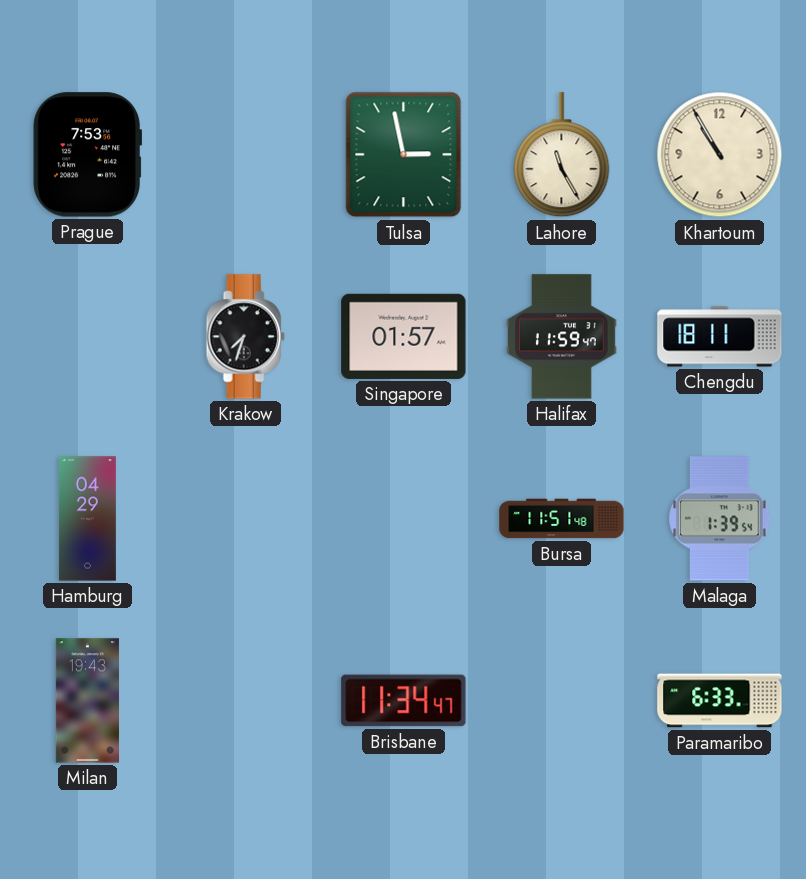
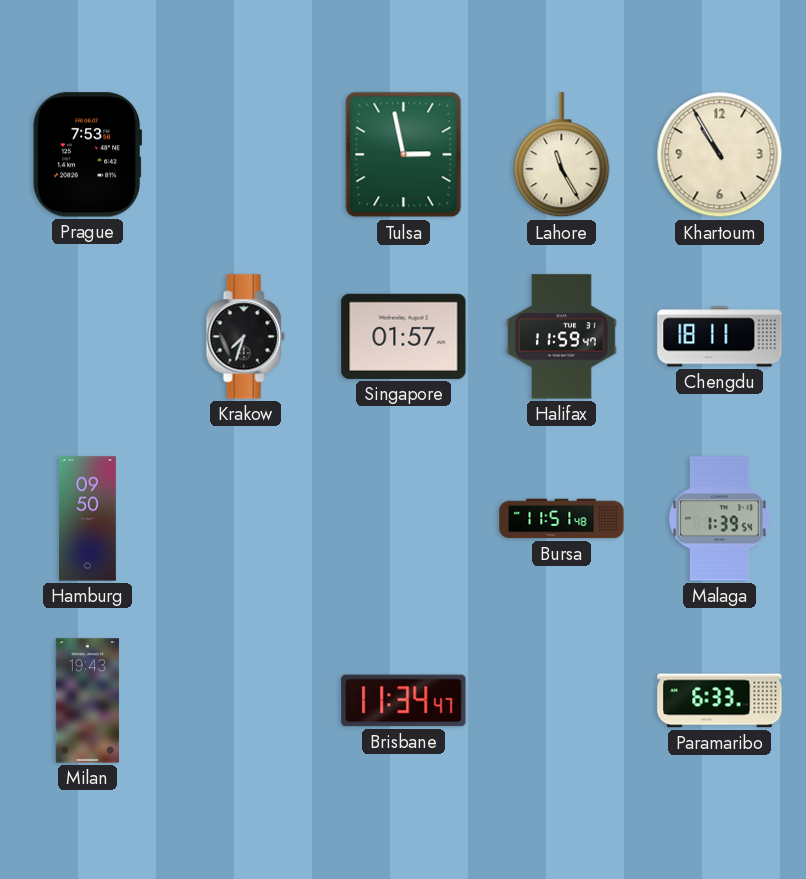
Hamburg: 04:29 -> 09:50
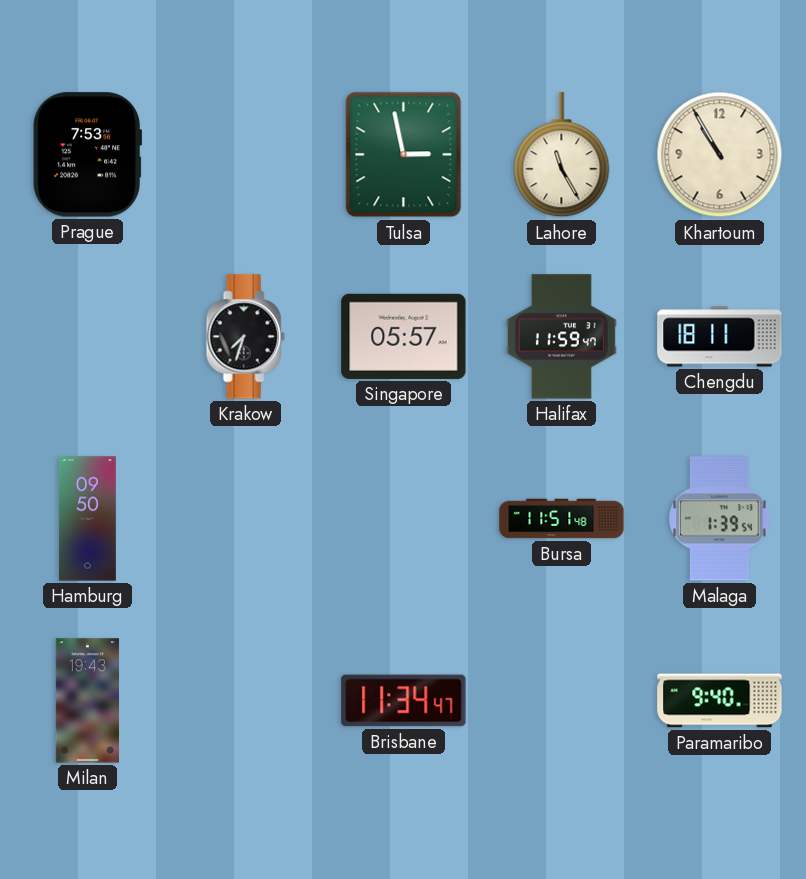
Singapore: 01:57 -> 05:57
Paramaribo: 6:33 -> 9:40
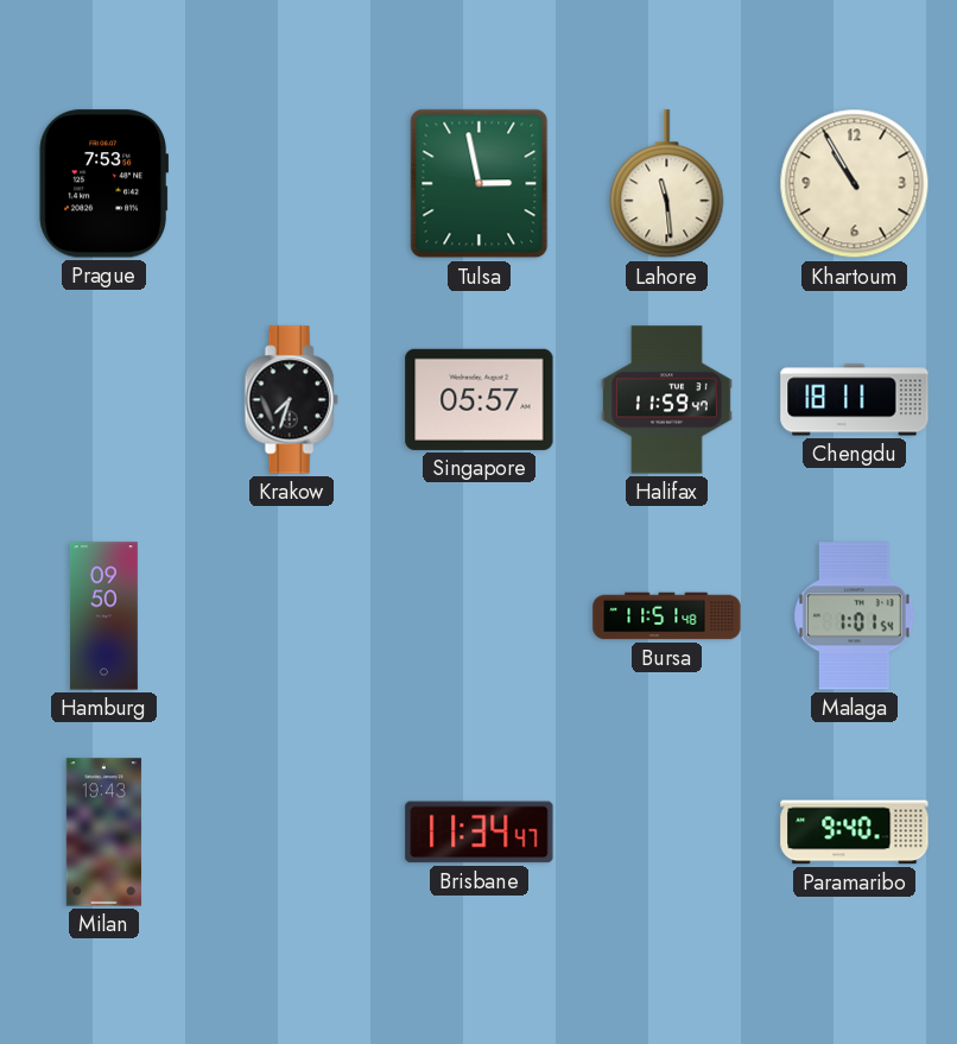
Lahore: 11:25 -> 11:29
Malaga: 1:39 -> 1:01
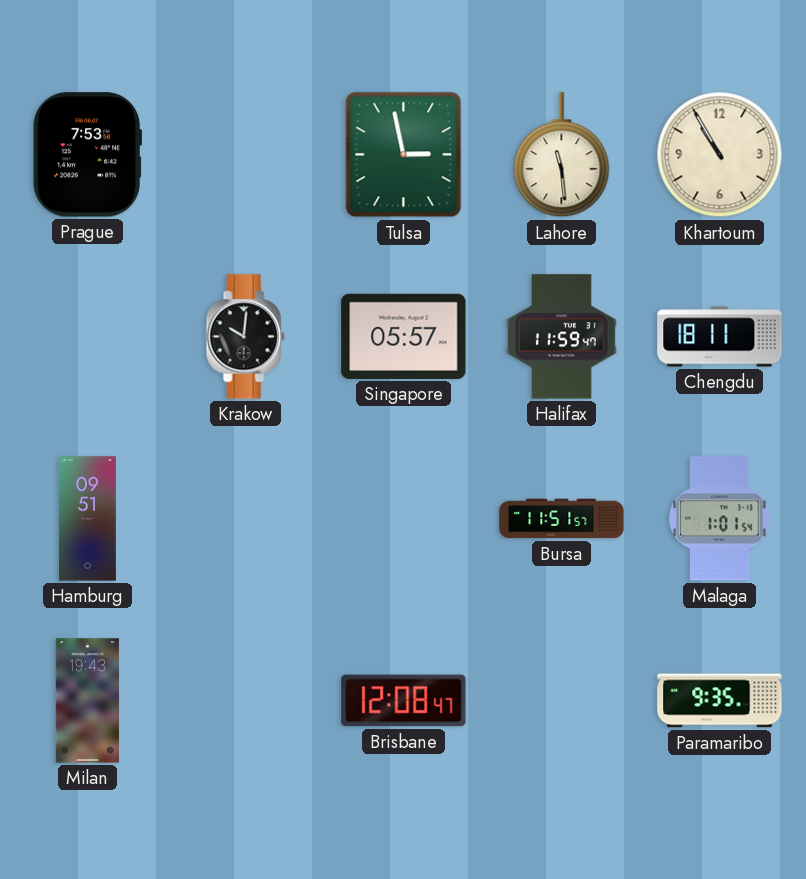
Krakow: 7:33 -> 10:01
Hamburg: 09:50 -> 09:51
Bursa: 11:51:48 -> 11:51:57
Brisbane: 11:34 -> 12:08
Paramaribo: 9:40 -> 9:35
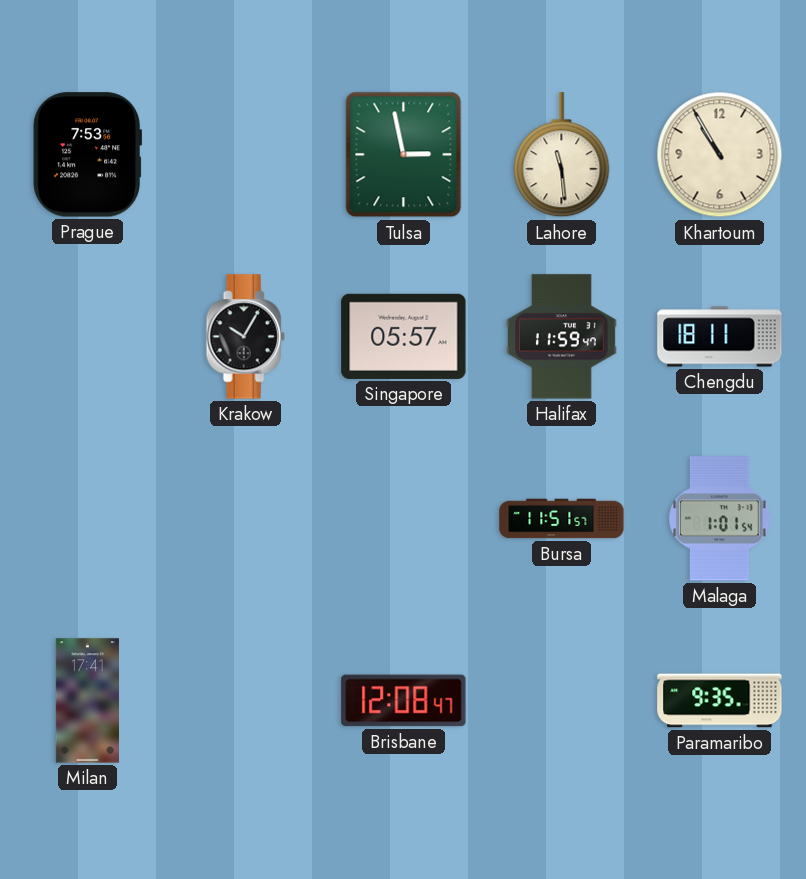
Krakow: 10:01 -> 10:05
Hamburg: 09:51 -> none
Milan: 19:43 -> 17:41
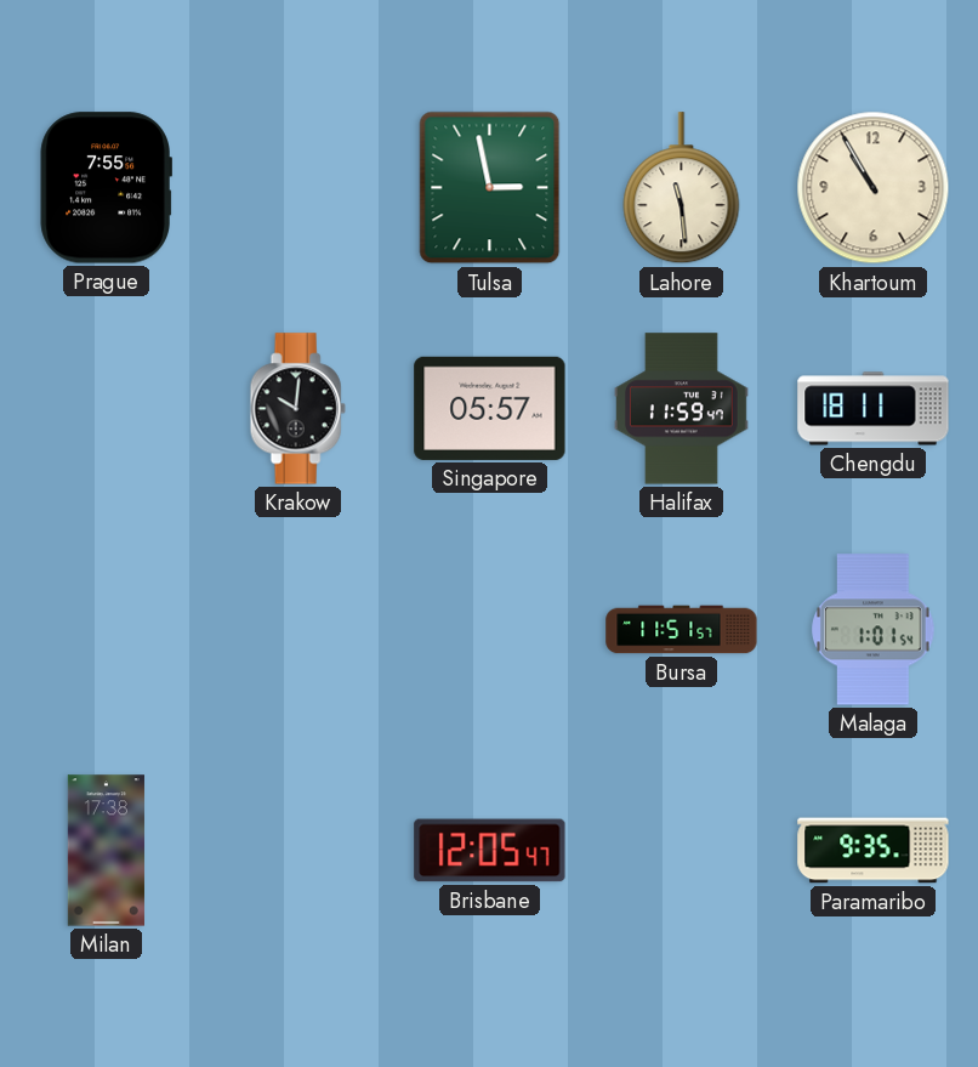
Prague: 7:53 -> 7:55
Krakow: 10:05 -> 10:01
Milan: 17:41 -> 17:38
Brisbane: 12:08 -> 12:05
